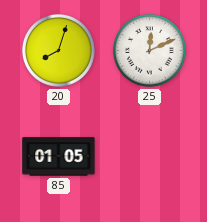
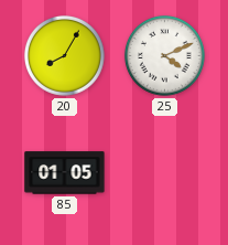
20: 8:03 -> 8:05
25: 12:11 -> 4:11
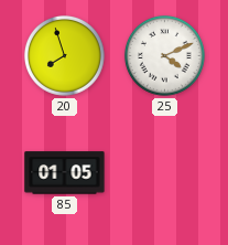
20: 8:05 -> 7:57
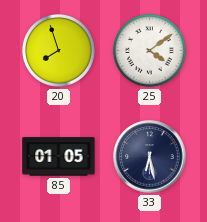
25: 4:11 -> 4:09
33: none -> 6:28
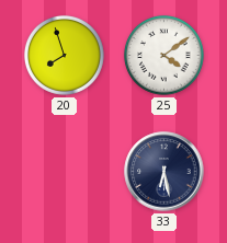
85: 01:05 -> none
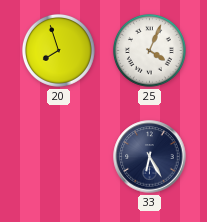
25: 4:09 -> 4:04
33: 6:28 -> 6:25
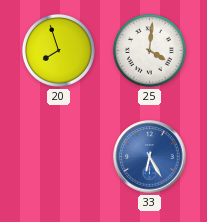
25: 4:04 -> 4:01
33 dial: navy -> blue
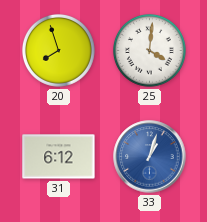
31: none -> 6:12
33: 6:25 -> 1:03
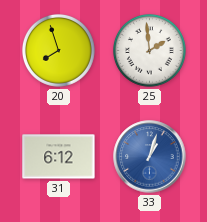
25: 4:01 -> 1:59
